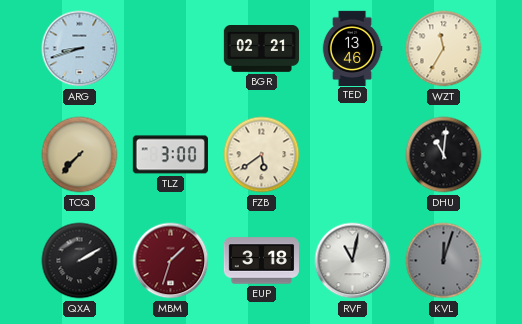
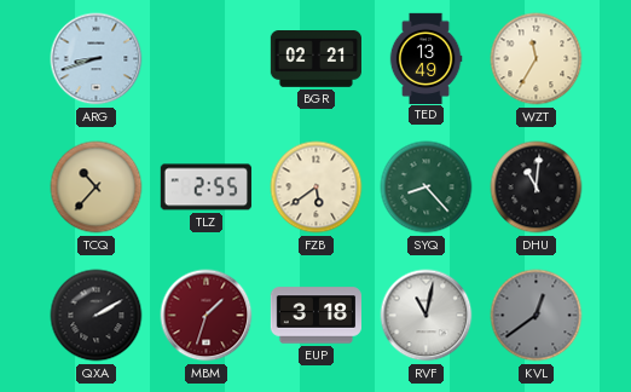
TED: 13:46 -> 13:49
TCQ: 7:37 -> 10:37
TLZ: 3:00 -> 2:55
SYQ: none -> 8:23
KVL: 12:03 -> 12:39
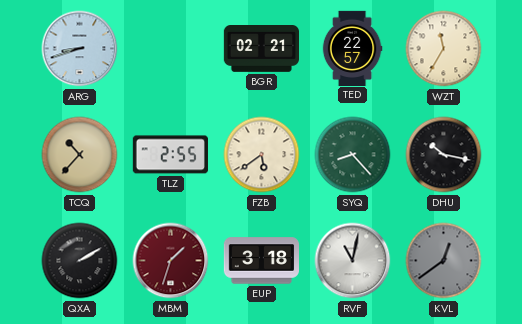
TED: 13:49 -> 22:57
DHU: 11:01 -> 10:17
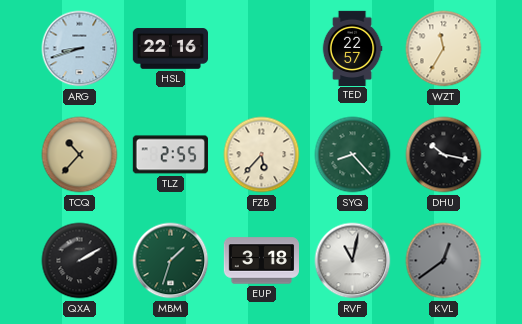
HSL: none -> 22:16
BGR: 02:21 -> none
FZB: 5:39 -> 5:37
MBM dial: burgundy -> green
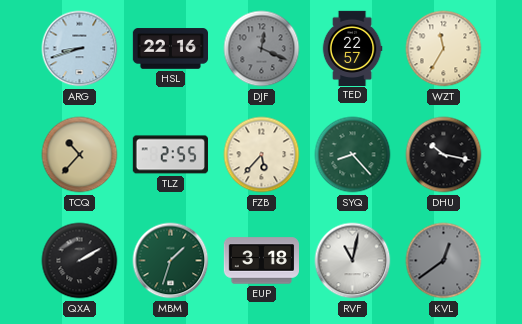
DJF: none -> 12:19
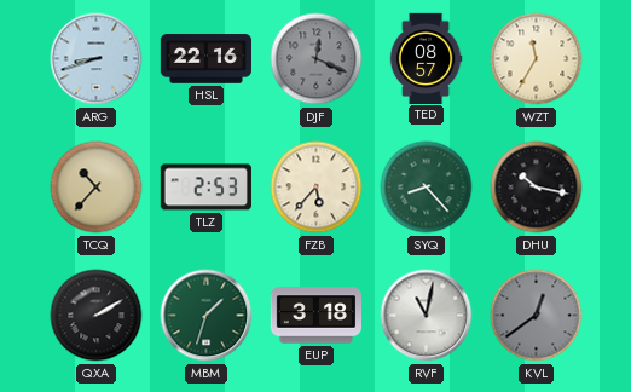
TED: 22:57 -> 08:57
TLZ: 2:55 -> 2:53
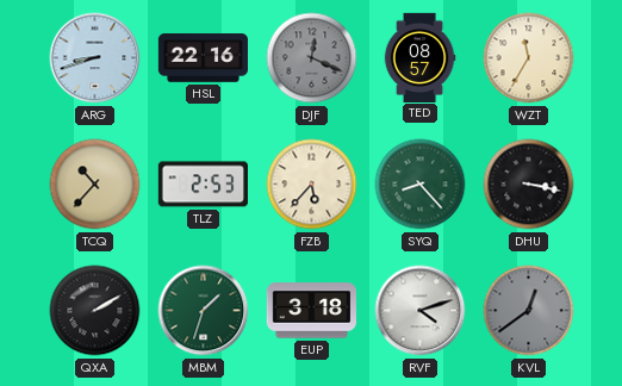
DHU: 10:17 -> 3:17
RVF: 11:02 -> 4:12
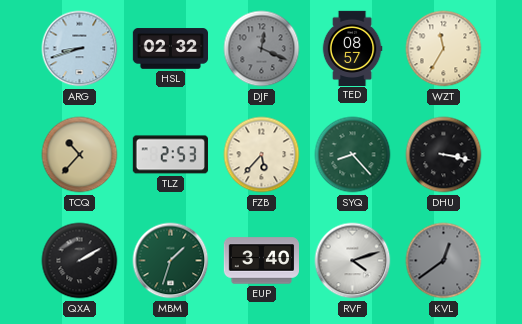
HSL: 22:16 -> 02:32
EUP: 3:18 -> 3:40
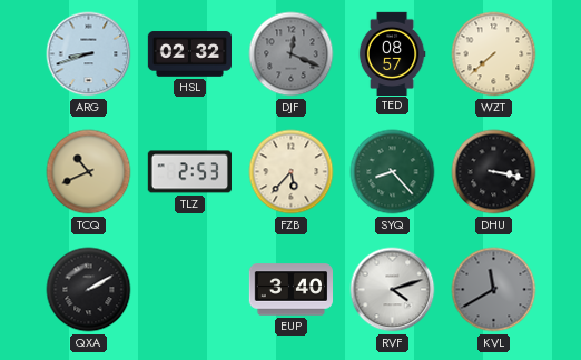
WZT: 11:35 -> 7:38
TCQ: 10:37 -> 10:41
MBM: 1:33 -> none
KVL: 12:39 -> 11:40
